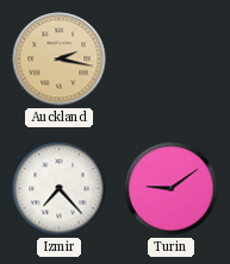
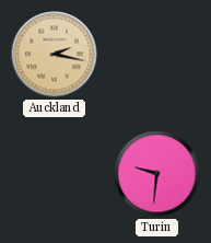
Izmir: 7:23 -> none
Turin: 9:09 -> 9:31
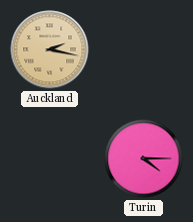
Turin: 9:31 -> 4:15
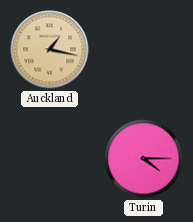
Auckland: 2:17 -> 1:17
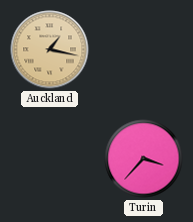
Turin: 4:15 -> 3:37
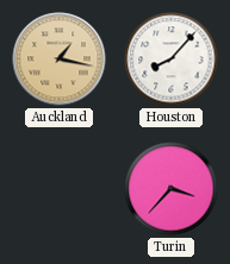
Houston: none -> 8:07
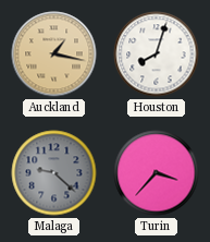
Houston: 8:07 -> 8:03
Malaga: none -> 9:22
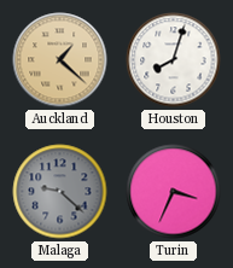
Auckland: 1:17 -> 1:22
Turin: 3:37 -> 3:34
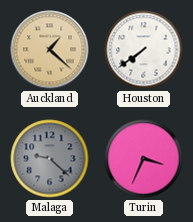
Houston: 8:03 -> 7:39
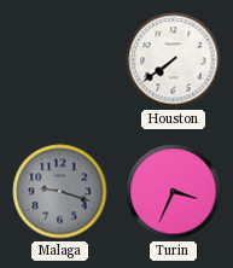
Auckland: 1:22 -> none
Malaga: 9:22 -> 9:18
